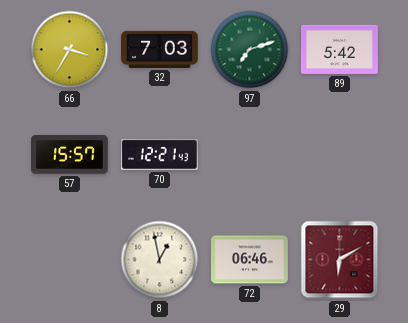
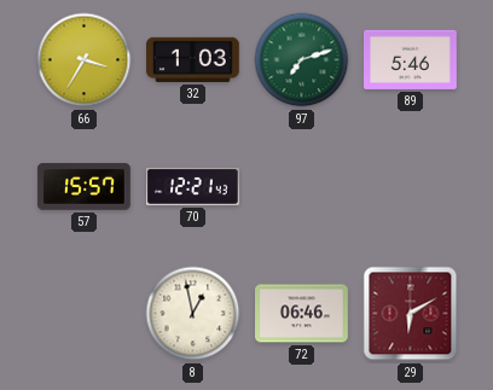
32: 7:03 -> 1:03
89: 5:42 -> 5:46
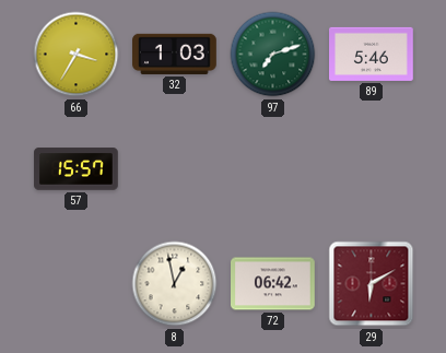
70: 12:21 -> none
72: 06:46 -> 06:42
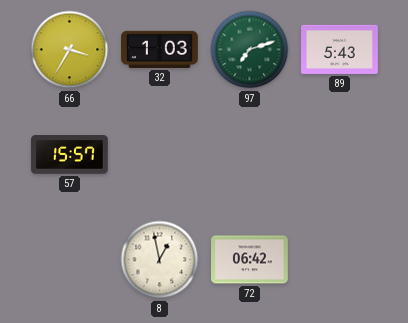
89: 5:46 -> 5:43
29: 6:10 -> none
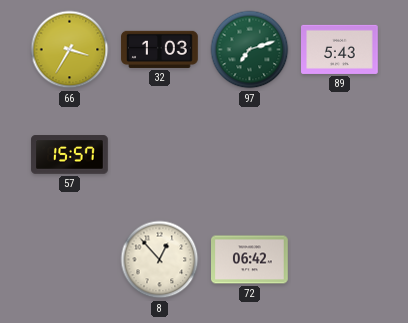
8: 12:58 -> 12:53
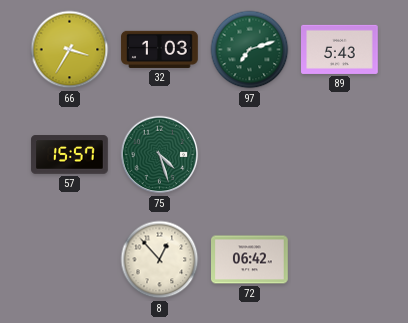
75: none -> 4:27
